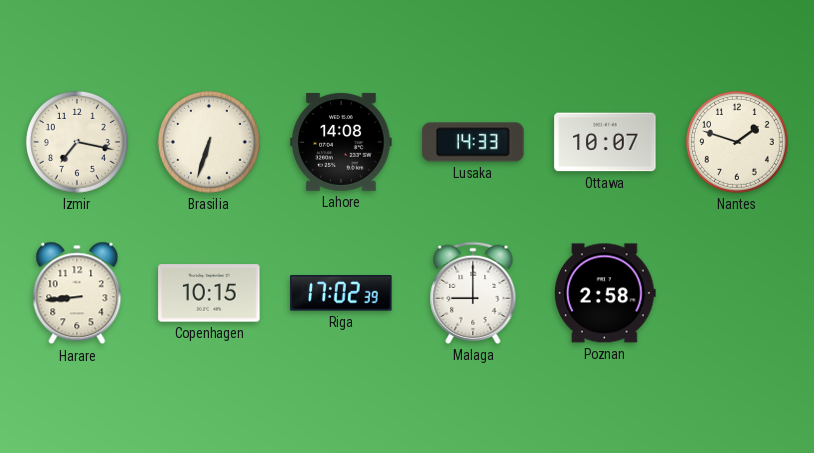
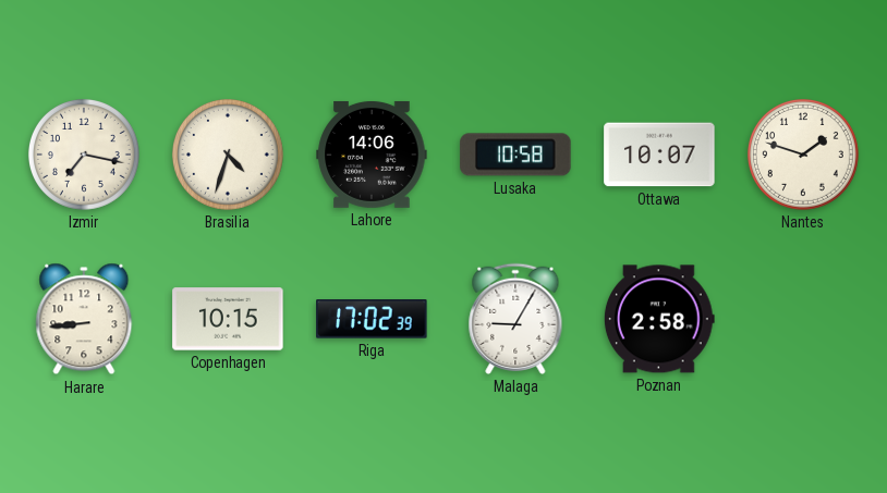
Brasilia: 6:33 -> 4:33
Lahore: 14:08 -> 14:06
Lusaka: 14:33 -> 10:58
Malaga: 9:00 -> 9:05
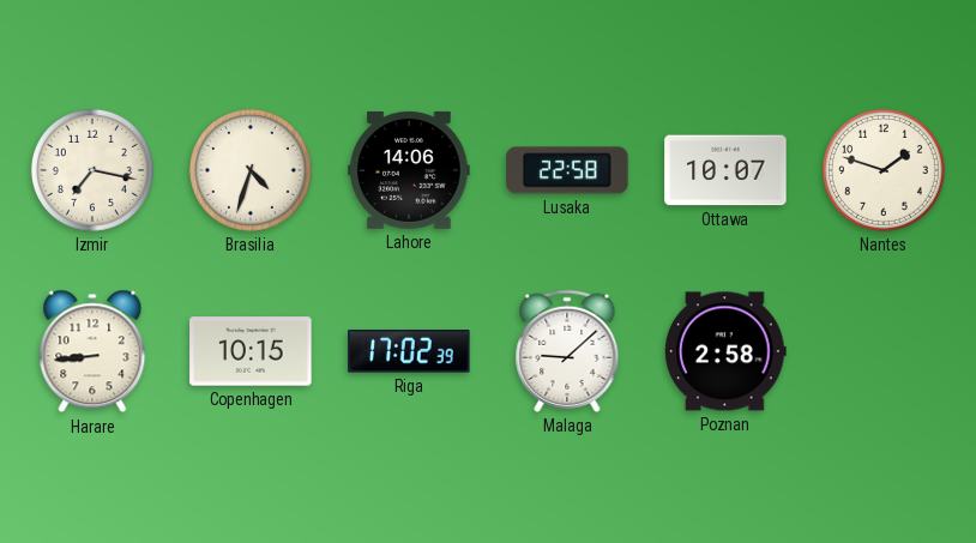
Lusaka: 10:58 -> 22:58
Malaga: 9:05 -> 9:08
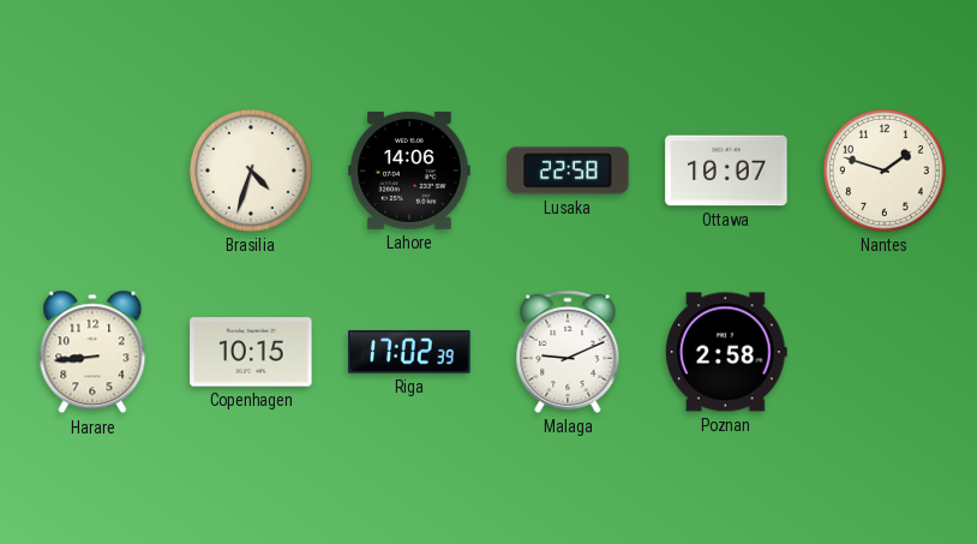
Izmir: 7:17 -> none
Malaga: 9:08 -> 9:11
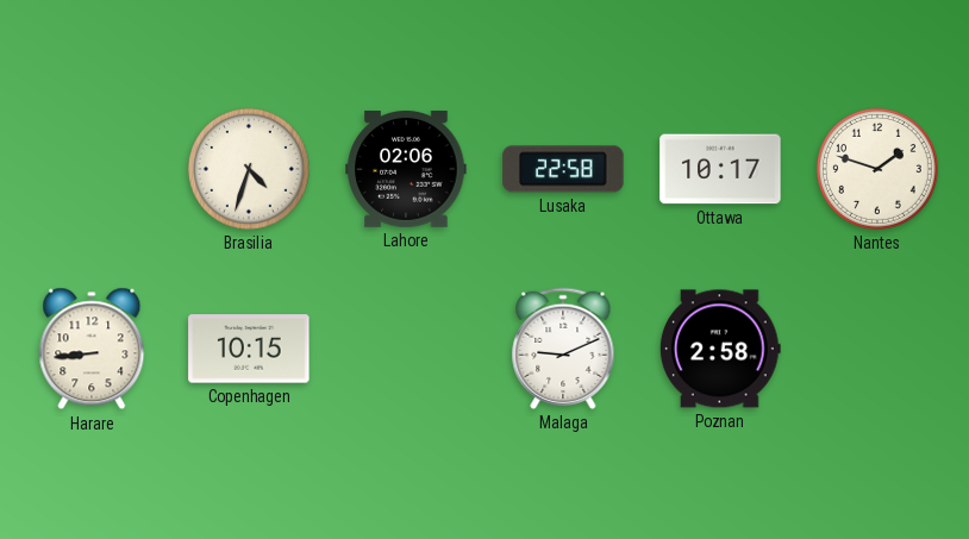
Lahore: 14:06 -> 02:06
Ottawa: 10:07 -> 10:17
Riga: 17:02 -> none
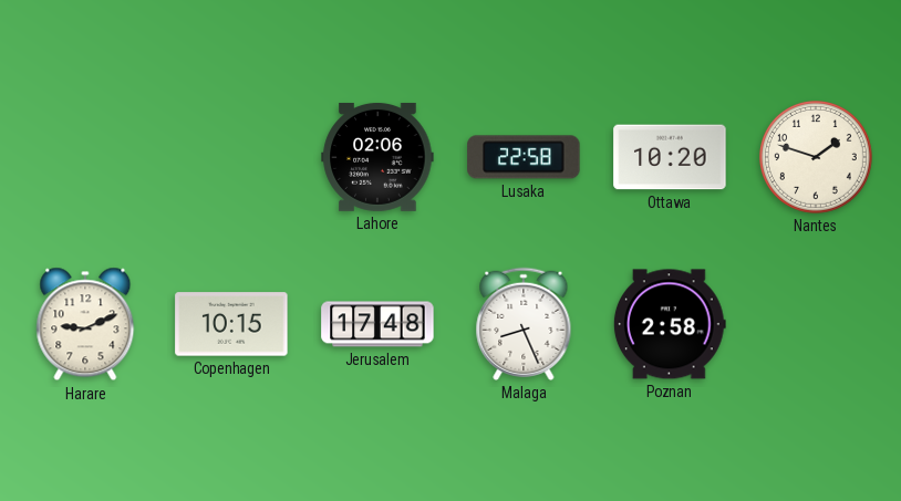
Brasilia: 4:33 -> none
Ottawa: 10:17 -> 10:20
Harare: 8:44 -> 9:11
Jerusalem: none -> 17:48
Malaga: 9:11 -> 8:26
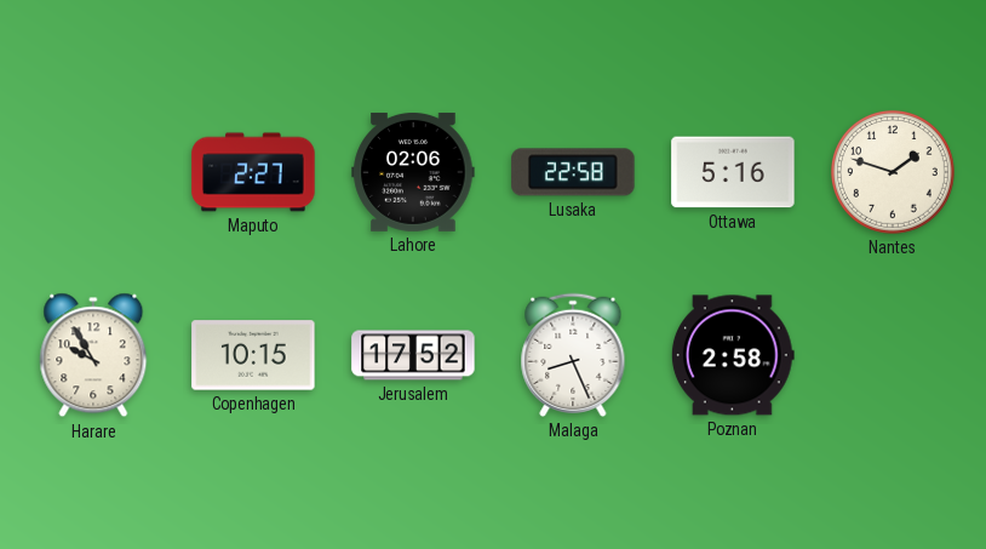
Maputo: none -> 2:27
Ottawa: 10:20 -> 5:16
Harare: 9:11 -> 9:55
Jerusalem: 17:48 -> 17:52
